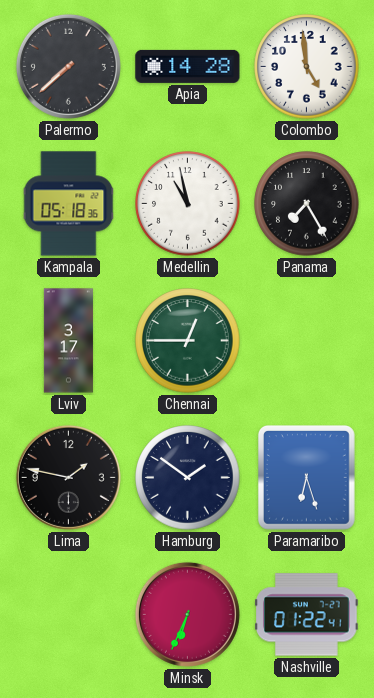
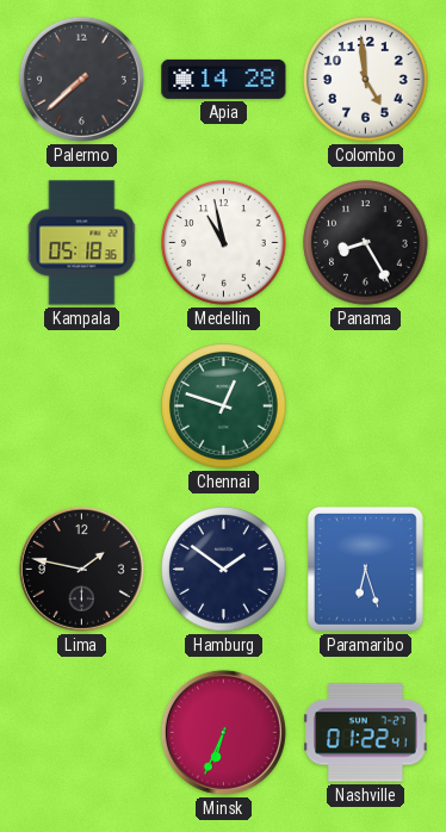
Panama: 7:25 -> 8:25
Lviv: 3:17 -> none
Chennai: 12:45 -> 12:48
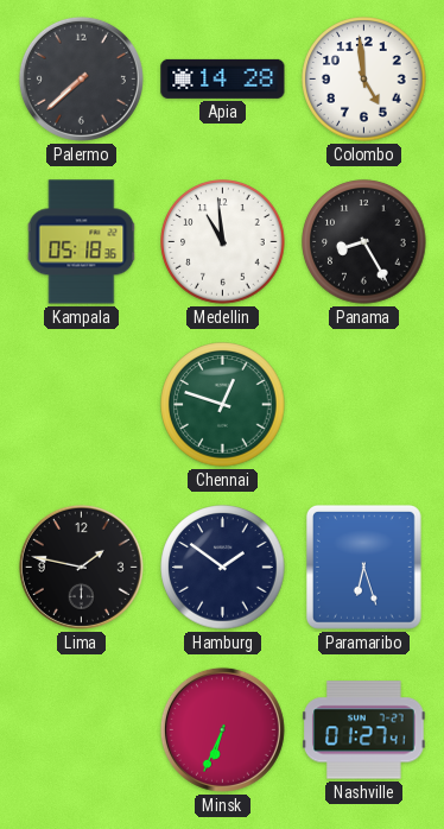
Medellin: 10:58 -> 10:59
Nashville: 01:22 -> 01:27
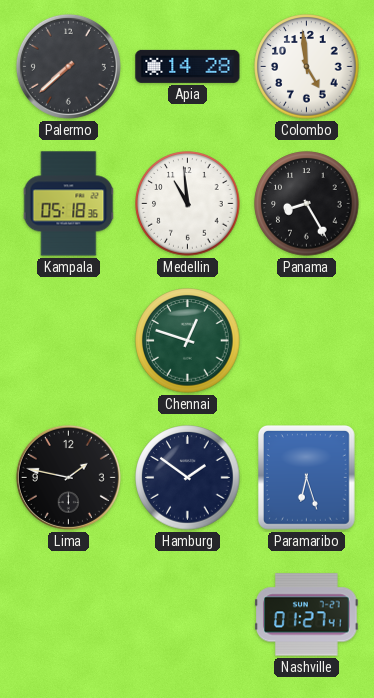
Minsk: 6:34 -> none
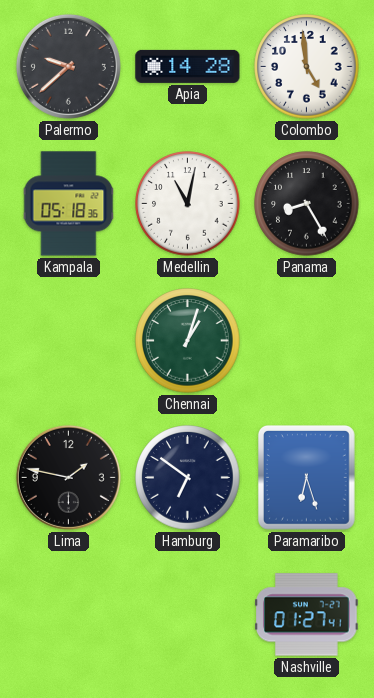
Palermo: 7:38 -> 9:38
Medellin: 10:59 -> 11:02
Chennai: 12:48 -> 1:03
Hamburg: 1:51 -> 6:51
